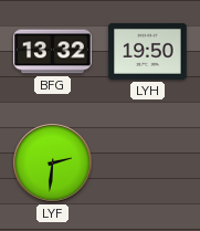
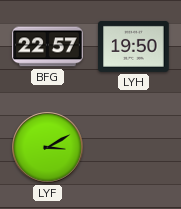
BFG: 13:32 -> 22:57
LYF: 2:31 -> 3:10
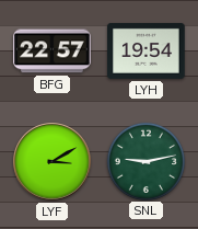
LYH: 19:50 -> 19:54
SNL: none -> 9:13
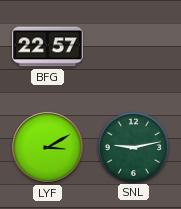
LYH: 19:54 -> none
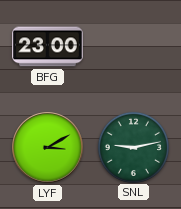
BFG: 22:57 -> 23:00
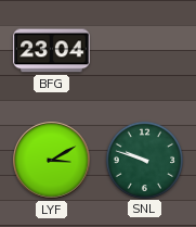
BFG: 23:00 -> 23:04
SNL: 9:13 -> 9:48
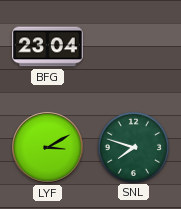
SNL: 9:48 -> 7:48
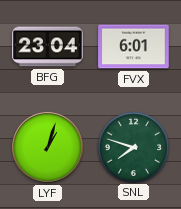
FVX: none -> 6:01
LYF: 3:10 -> 1:03
